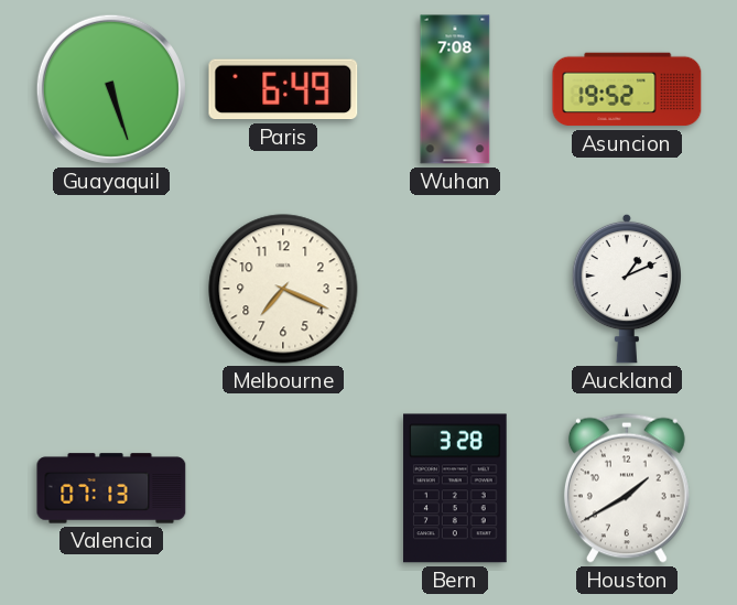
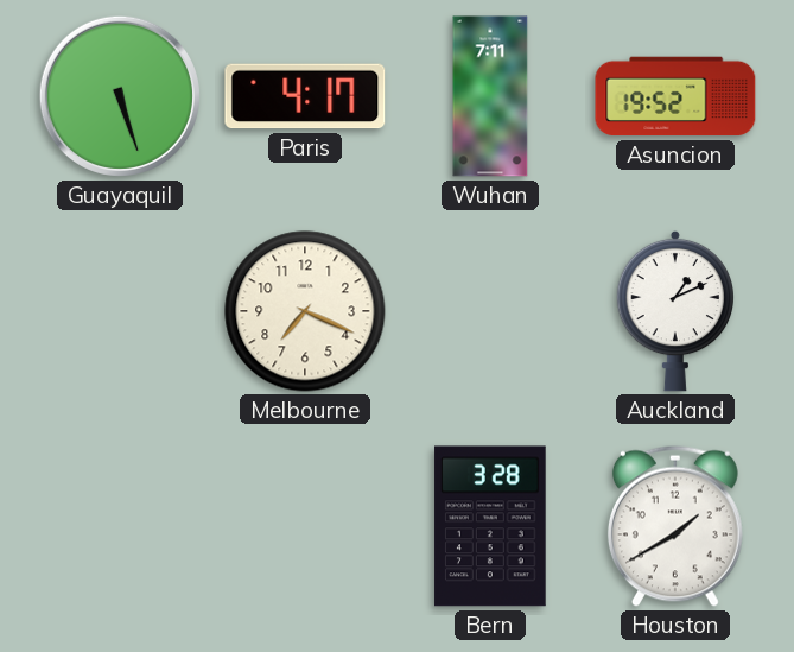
Paris: 6:49 -> 4:17
Wuhan: 7:08 -> 7:11
Valencia: 07:13 -> none
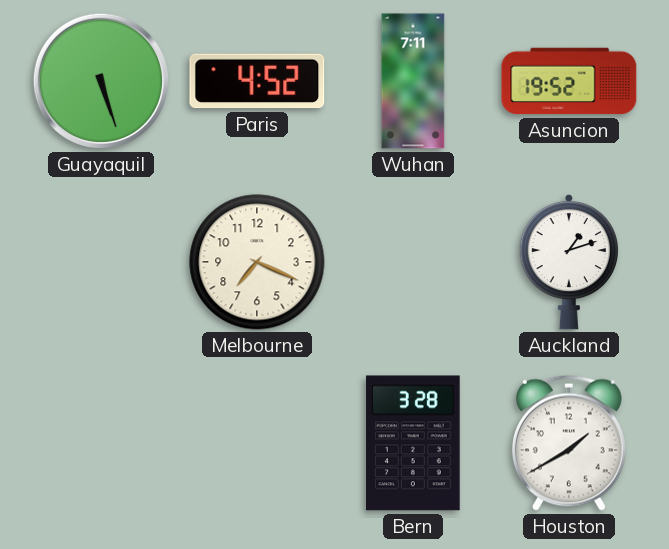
Paris: 4:17 -> 4:52
Auckland: 1:11 -> 1:12
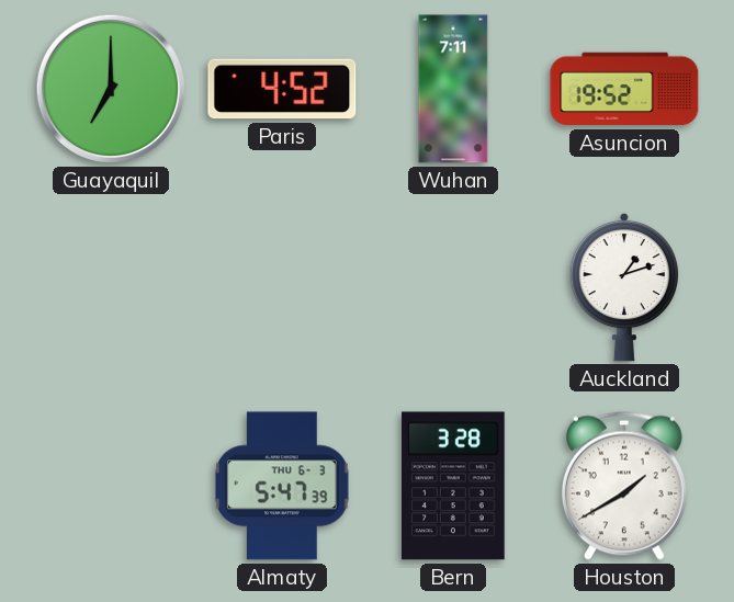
Guayaquil: 5:27 -> 7:00
Melbourne: 7:19 -> none
Almaty: none -> 5:47
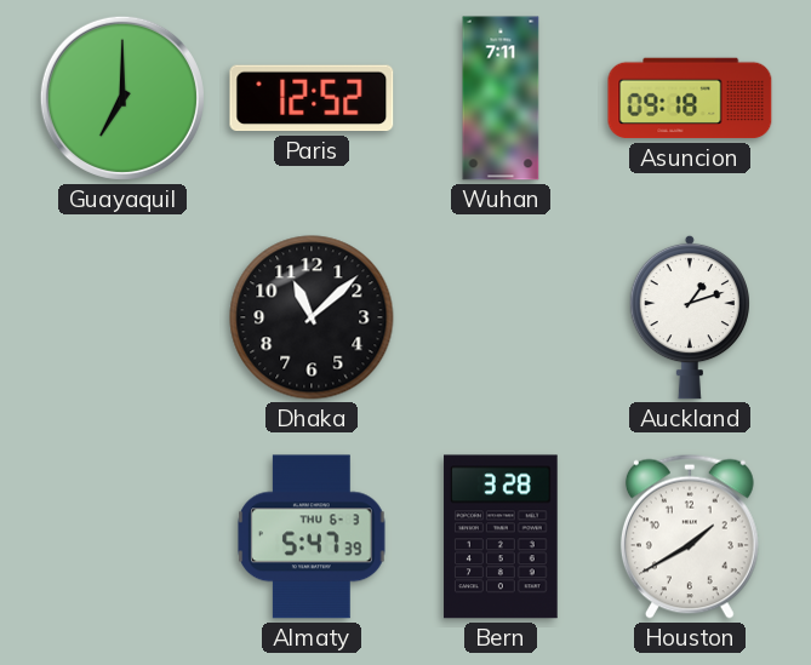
Paris: 4:52 -> 12:52
Asuncion: 19:52 -> 09:18
Dhaka: none -> 11:08
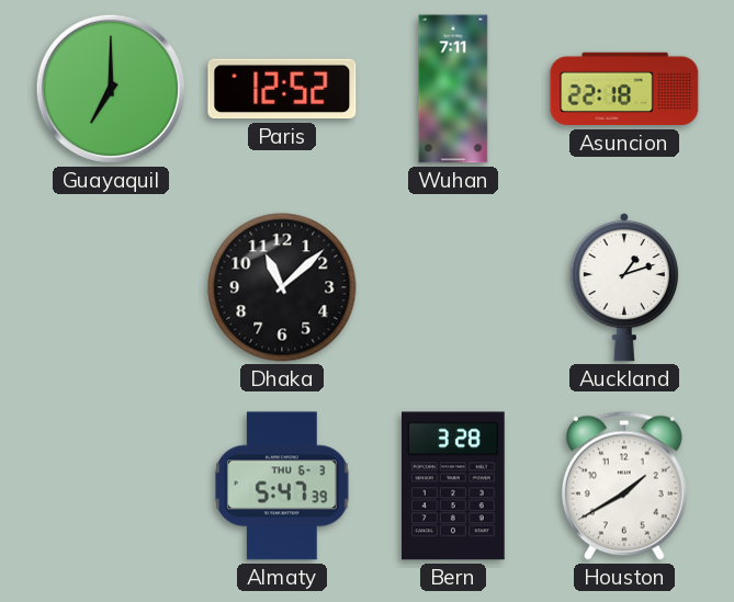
Asuncion: 09:18 -> 22:18
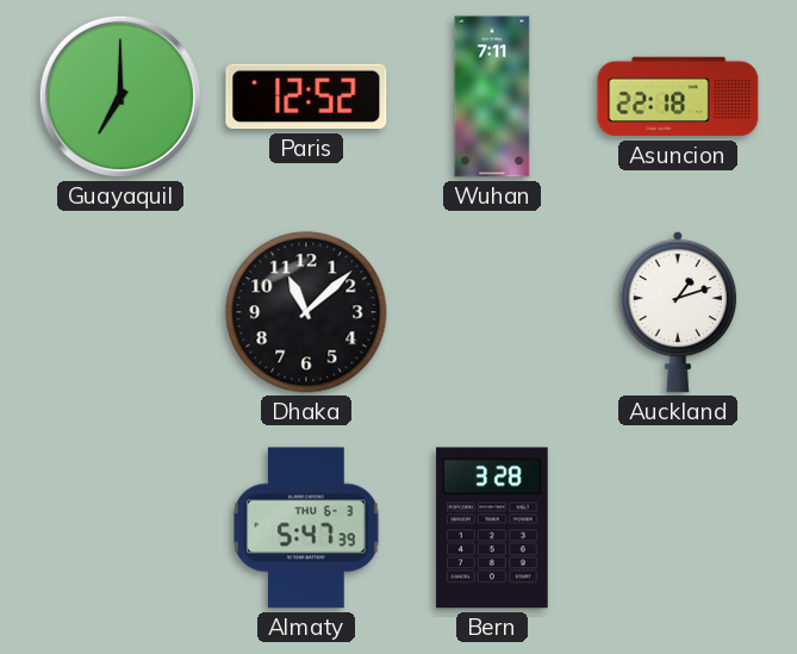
Houston: 1:40 -> none
